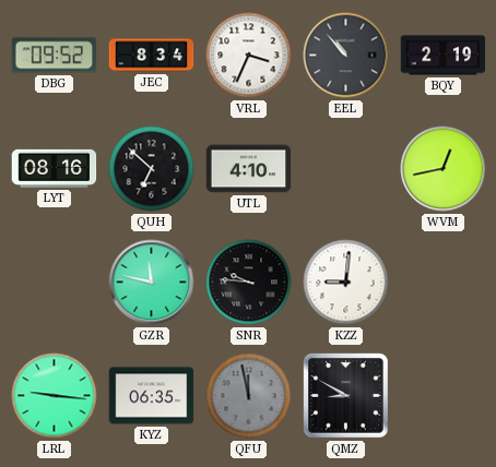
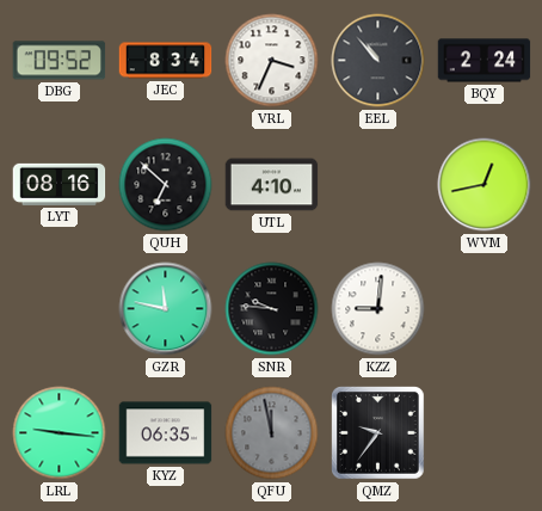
BQY: 2:19 -> 2:24
QMZ: 8:50 -> 9:36
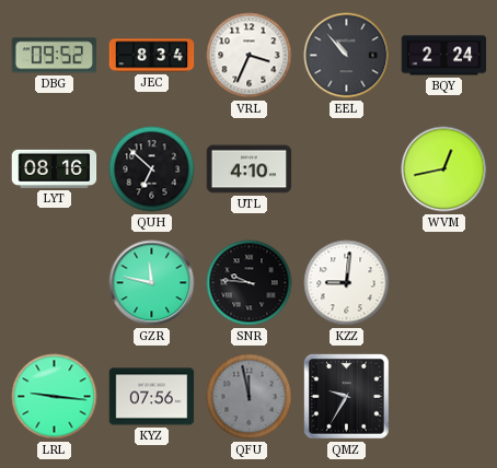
KYZ: 06:35 -> 07:56
QMZ: 9:36 -> 9:35
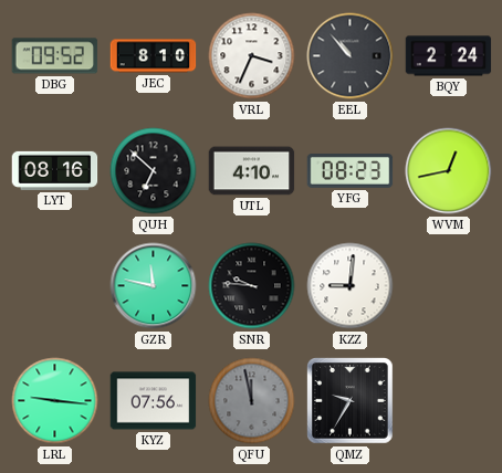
JEC: 8:34 -> 8:10
YFG: none -> 08:23
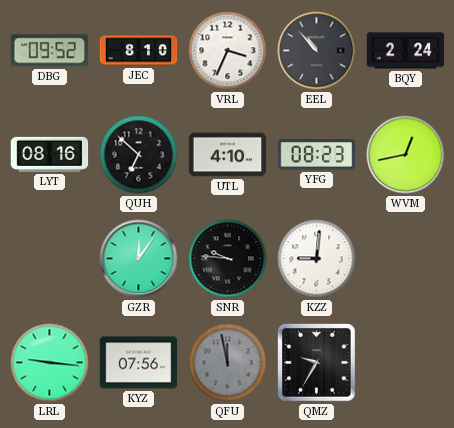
GZR: 11:47 -> 12:06
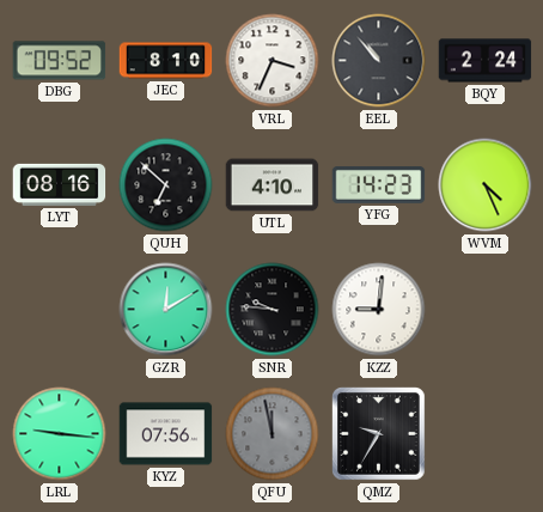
YFG: 08:23 -> 14:23
WVM: 12:43 -> 4:26
GZR: 12:06 -> 12:10
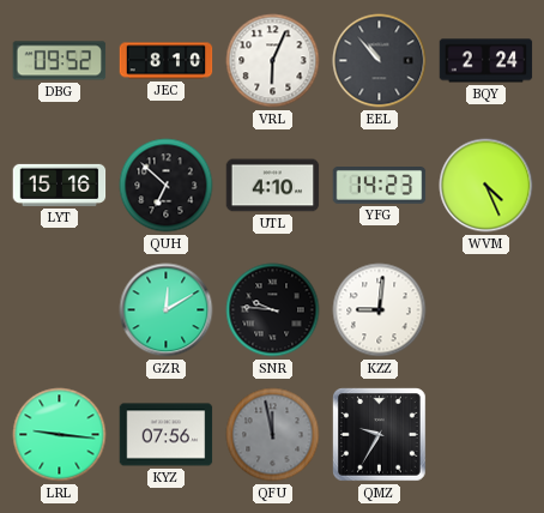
VRL: 3:34 -> 6:04
LYT: 08:16 -> 15:16
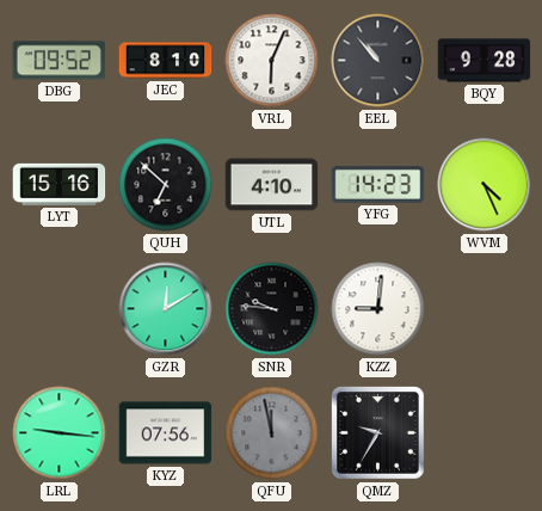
BQY: 2:24 -> 9:28
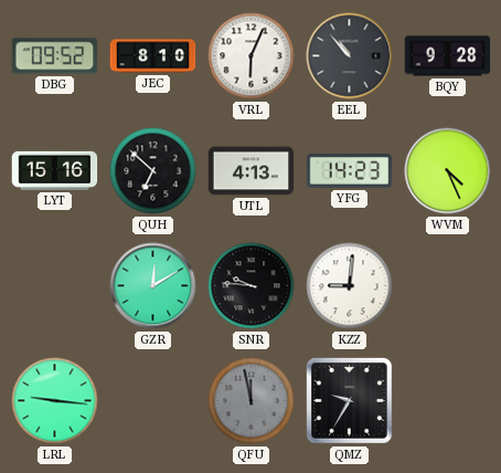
UTL: 4:10 -> 4:13
KYZ: 07:56 -> none
